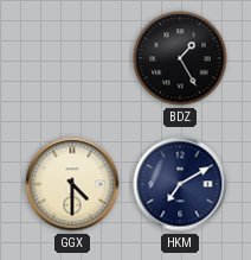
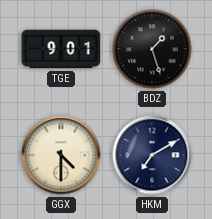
TGE: none -> 9:01
BDZ: 1:25 -> 1:27
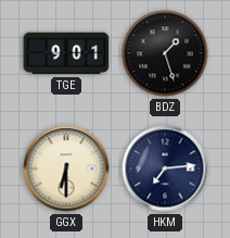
GGX: 4:30 -> 6:30
HKM: 7:10 -> 7:14
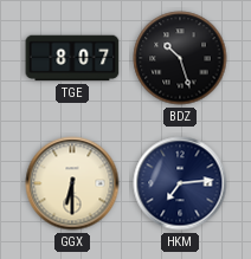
TGE: 9:01 -> 8:07
BDZ: 1:27 -> 10:27
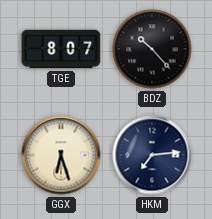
BDZ: 10:27 -> 10:23
GGX: 6:30 -> 6:27
